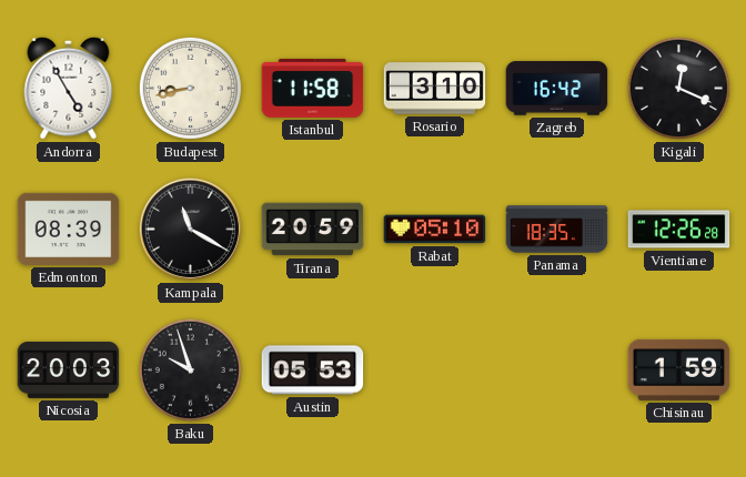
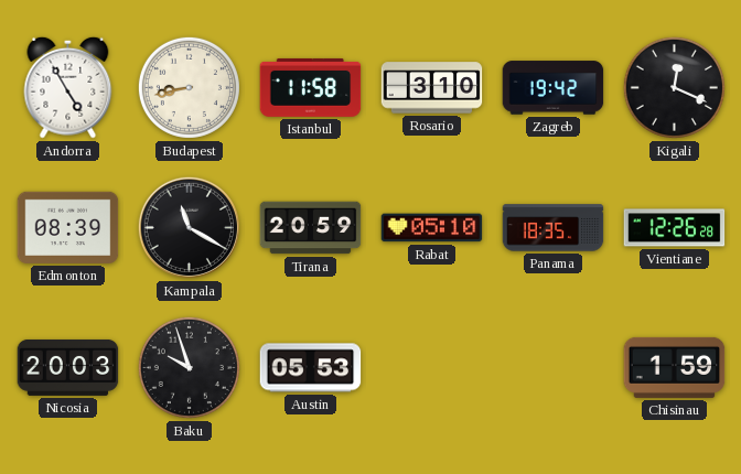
Zagreb: 16:42 -> 19:42
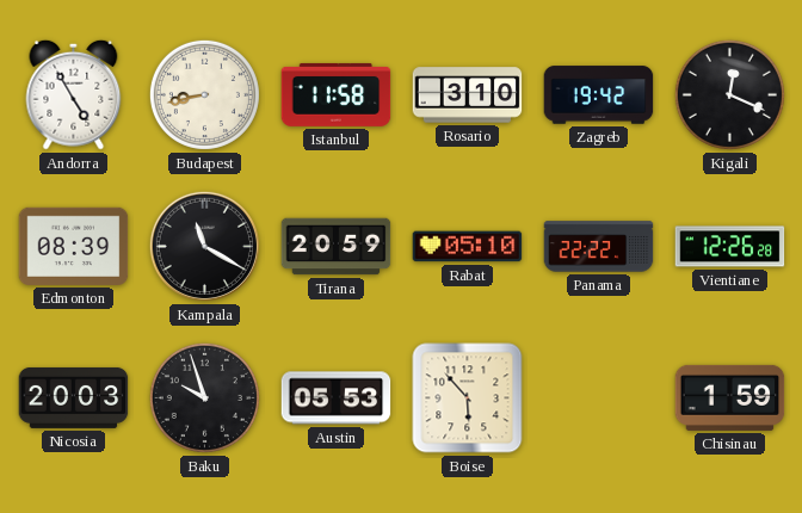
Panama: 18:35 -> 22:22
Boise: none -> 5:53
